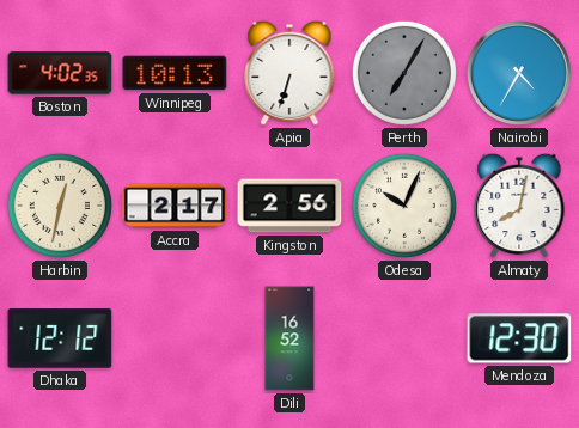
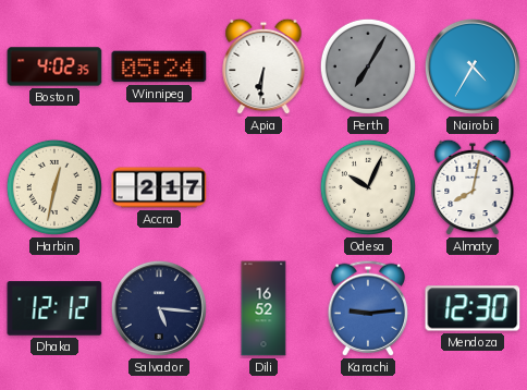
Winnipeg: 10:13 -> 05:24
Apia: 6:33 -> 6:31
Kingston: 2:56 -> none
Salvador: none -> 5:16
Karachi: none -> 9:14
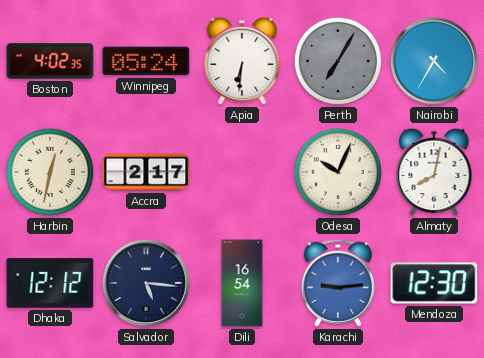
Dili: 16:52 -> 16:54
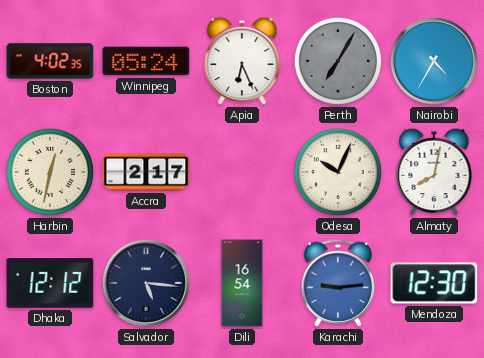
Apia: 6:31 -> 6:26
